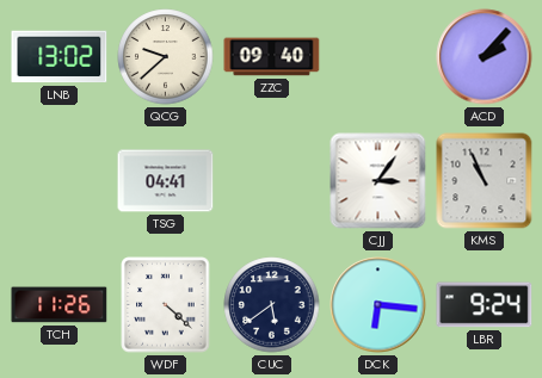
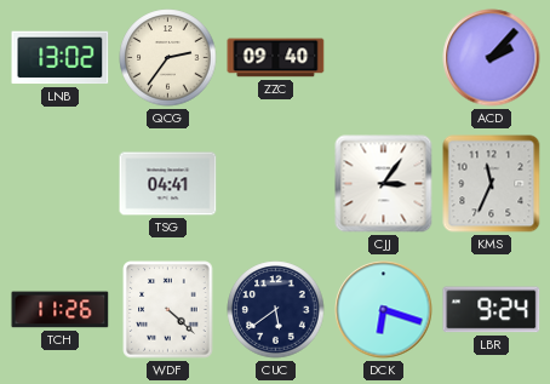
QCG: 9:38 -> 2:36
KMS: 10:56 -> 11:34
DCK: 6:16 -> 6:18
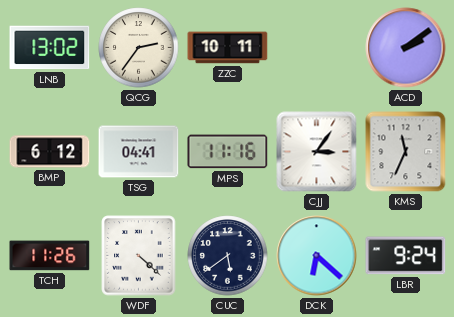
ZZC: 09:40 -> 10:11
ACD: 2:07 -> 2:09
BMP: none -> 6:12
MPS: none -> 11:16
DCK: 6:18 -> 6:22
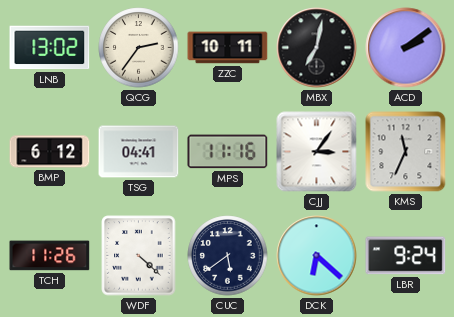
MBX: none -> 7:02
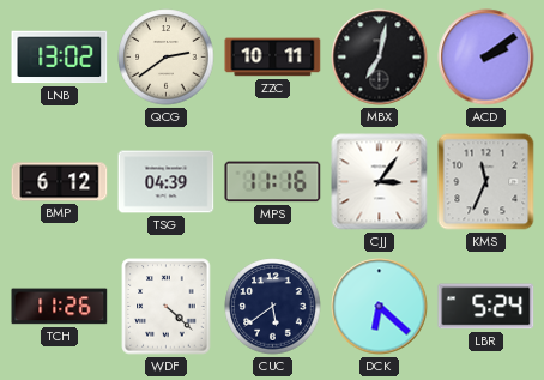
QCG: 2:36 -> 2:39
TSG: 04:41 -> 04:39
LBR: 9:24 -> 5:24
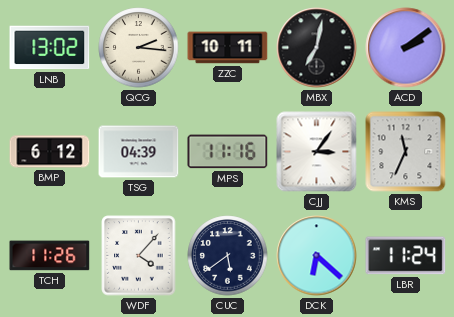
QCG: 2:39 -> 2:16
WDF: 4:22 -> 4:07
LBR: 5:24 -> 11:24
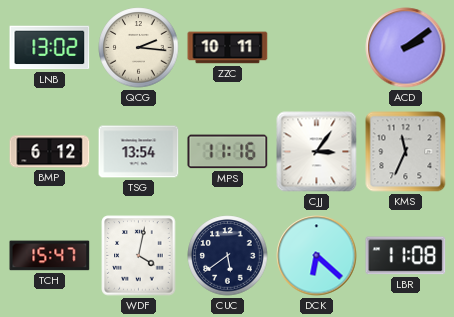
MBX: 7:02 -> none
TSG: 04:39 -> 13:54
TCH: 11:26 -> 15:47
WDF: 4:07 -> 4:02
LBR: 11:24 -> 11:08
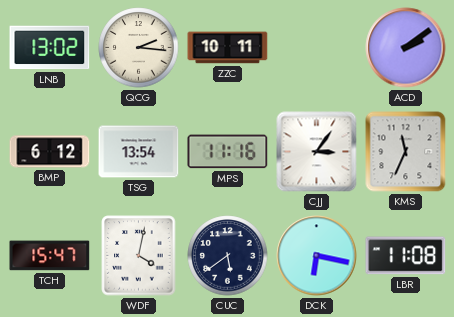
DCK: 6:22 -> 6:17
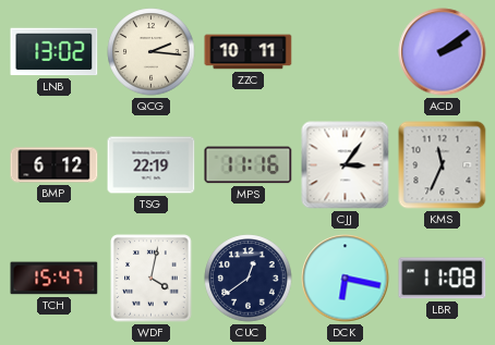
TSG: 13:54 -> 22:19
CUC: 5:39 -> 12:39
